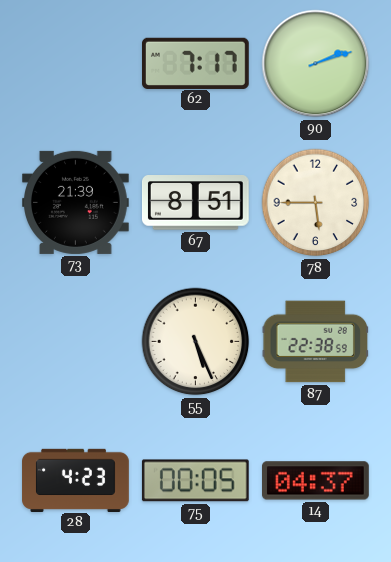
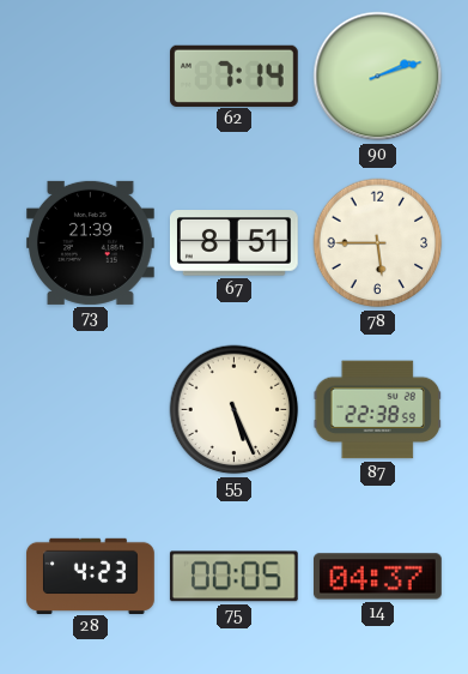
62: 7:17 -> 7:14
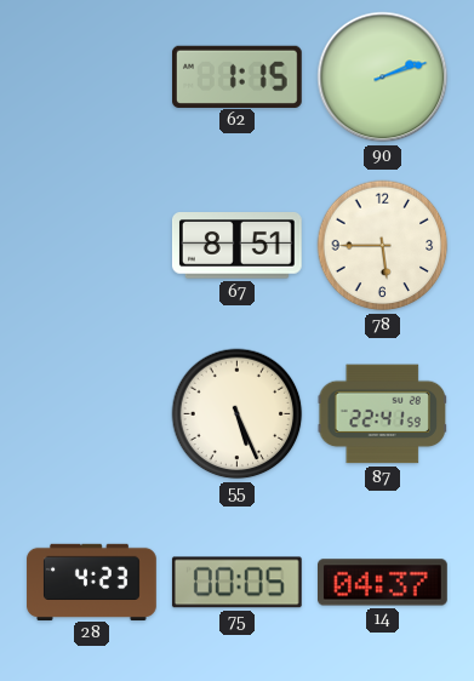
62: 7:14 -> 1:15
73: 21:39 -> none
87: 22:38 -> 22:41
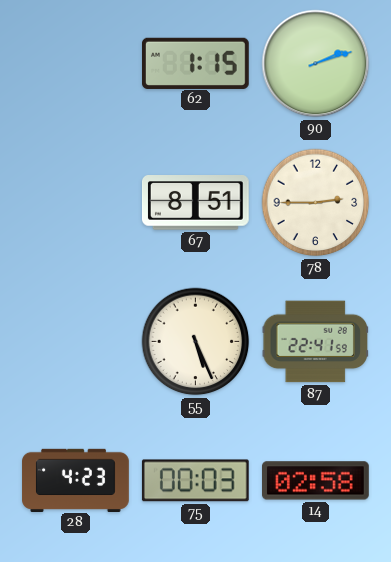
78: 5:45 -> 2:45
75: 00:05 -> 00:03
14: 04:37 -> 02:58
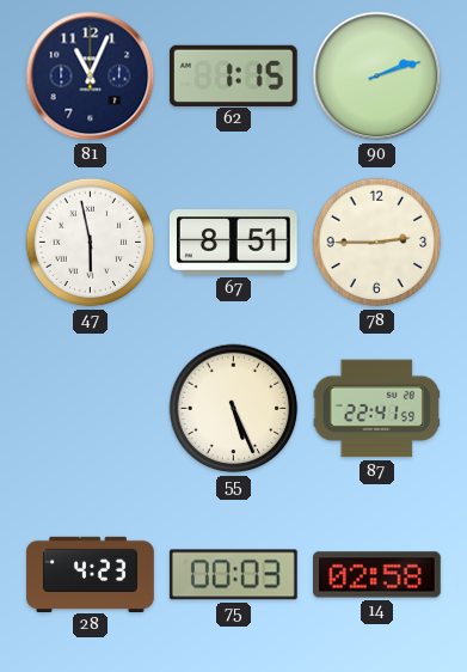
81: none -> 11:04
47: none -> 5:58
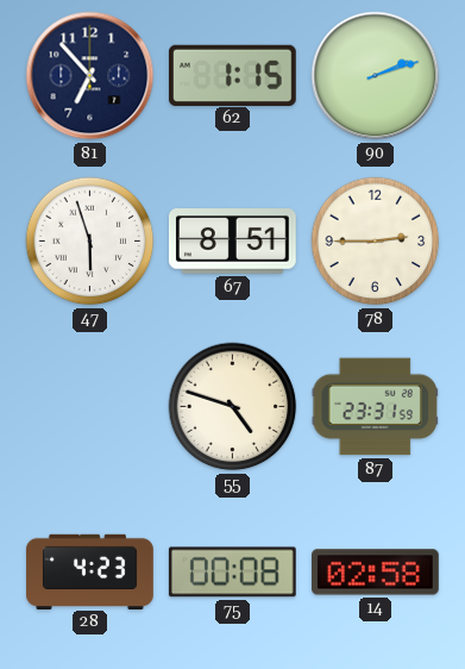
81: 11:04 -> 6:53
47: 5:58 -> 5:57
55: 5:26 -> 4:48
87: 22:41 -> 23:31
75: 00:03 -> 00:08
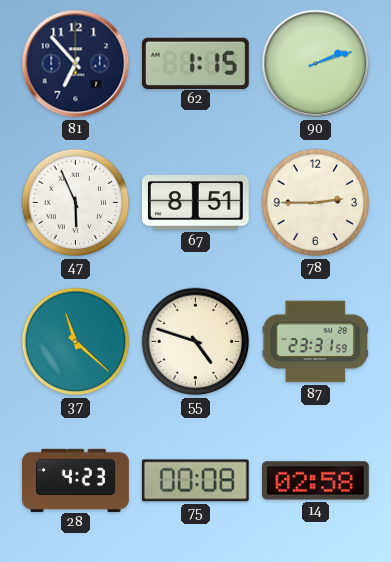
47: 5:57 -> 5:56
37: none -> 11:22
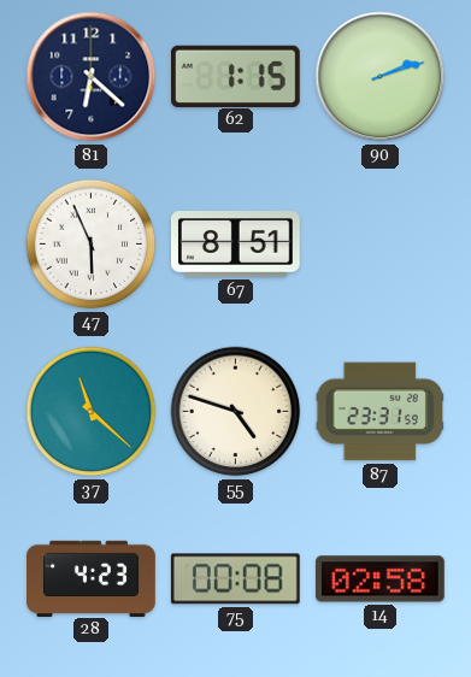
81: 6:53 -> 6:22
78: 2:45 -> none
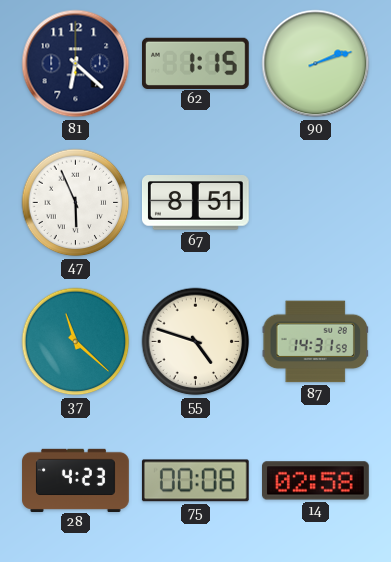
87: 23:31 -> 14:31
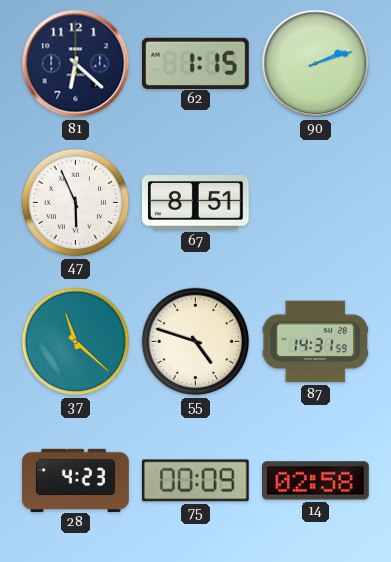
75: 00:08 -> 00:09
